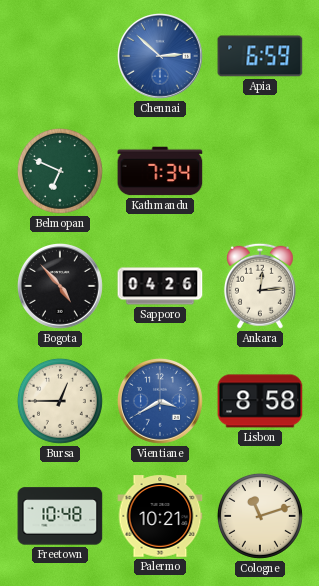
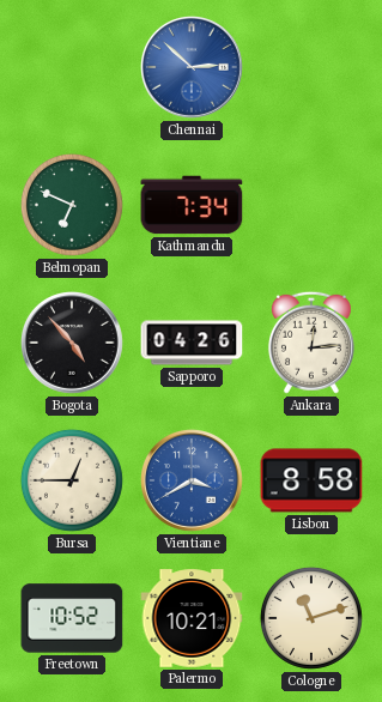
Apia: 6:59 -> none
Freetown: 10:48 -> 10:52
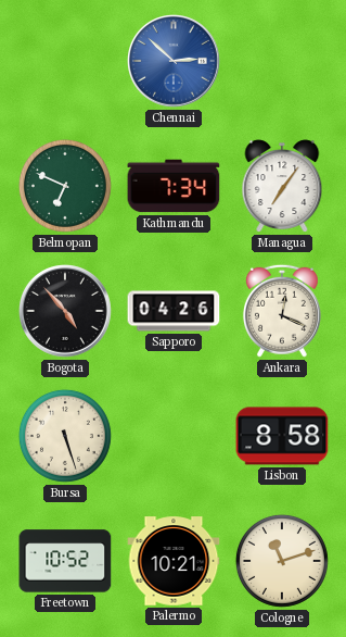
Managua: none -> 7:06
Ankara: 12:14 -> 12:19
Bursa: 12:45 -> 5:27
Vientiane: 3:40 -> none
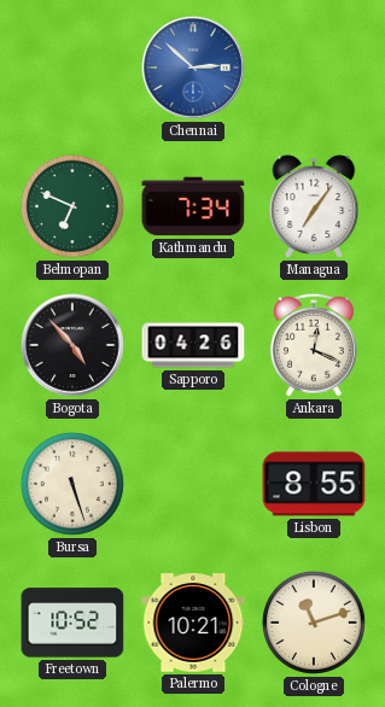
Lisbon: 8:58 -> 8:55
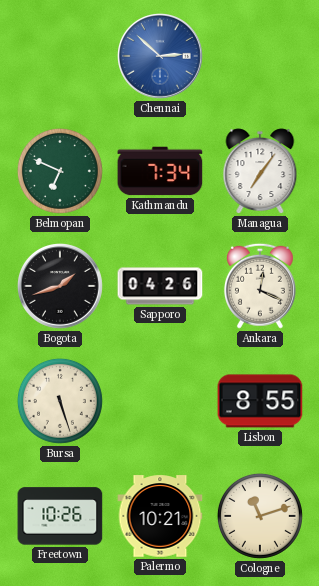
Bogota: 4:53 -> 1:42
Freetown: 10:52 -> 10:26
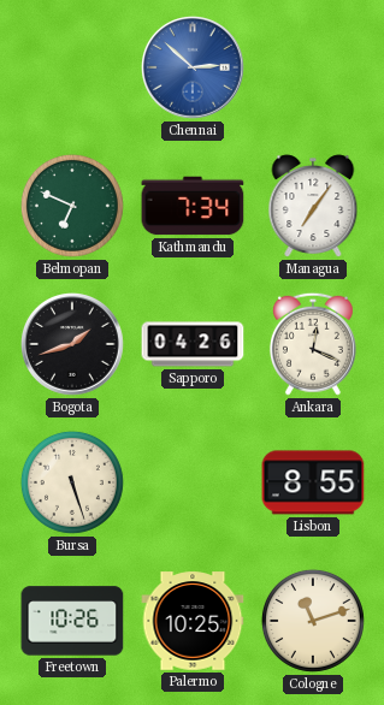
Palermo: 10:21 -> 10:25
